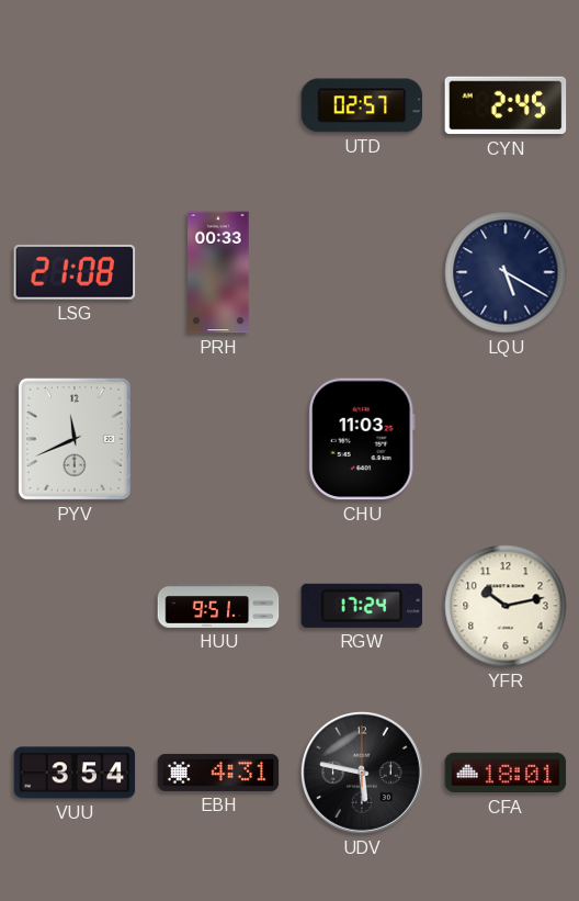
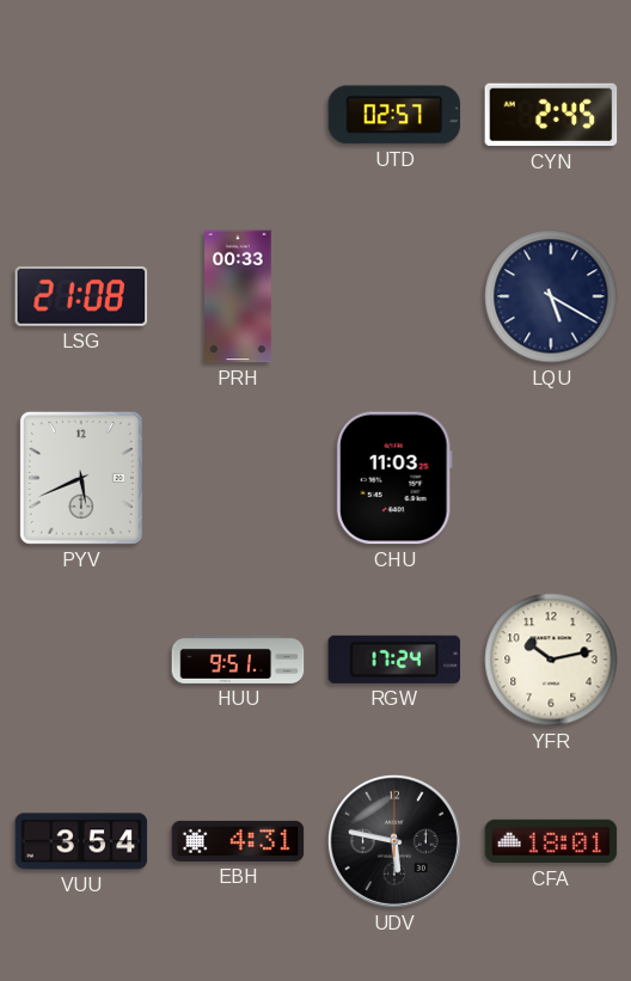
PYV: 11:41 -> 5:41
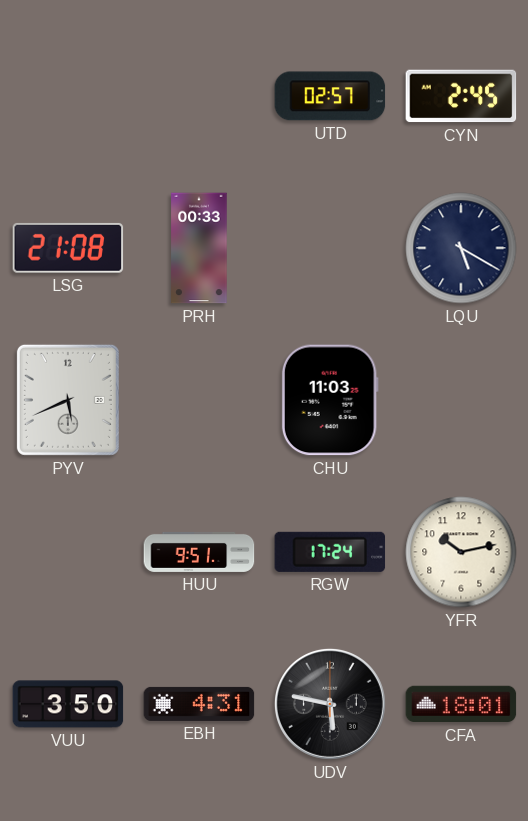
VUU: 3:54 -> 3:50
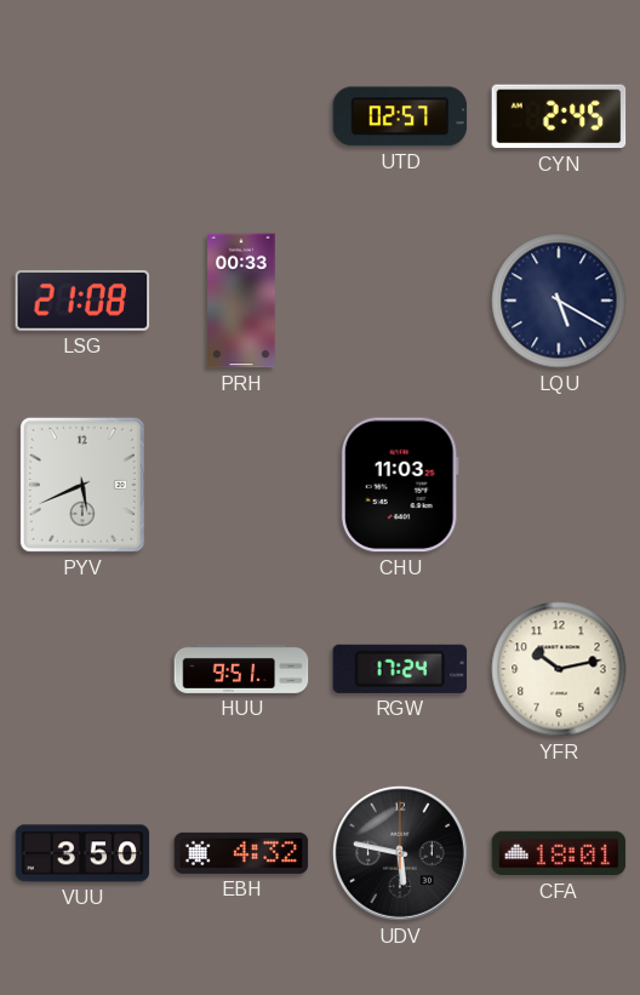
EBH: 4:31 -> 4:32
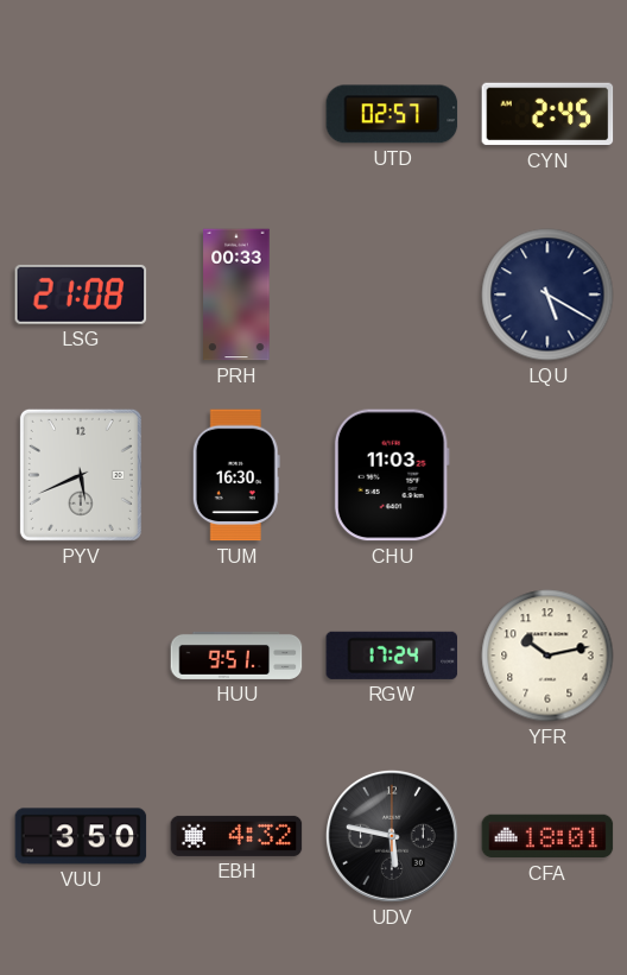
TUM: none -> 16:30
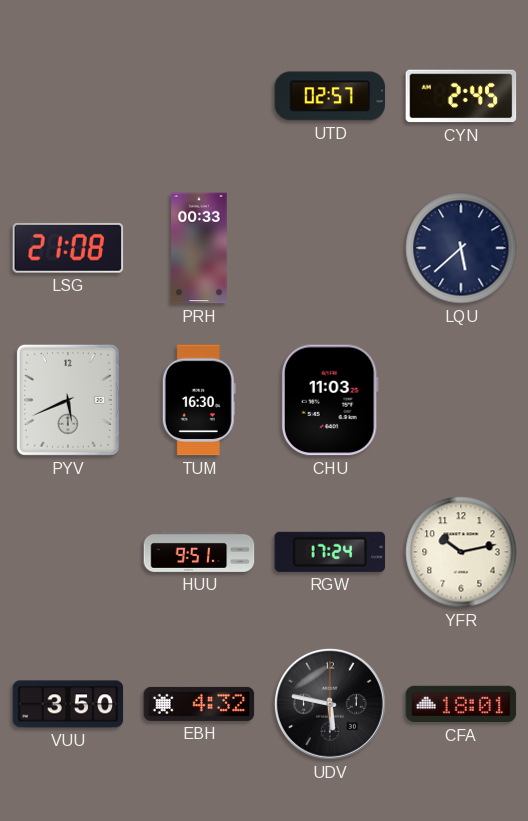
LQU: 5:20 -> 5:38
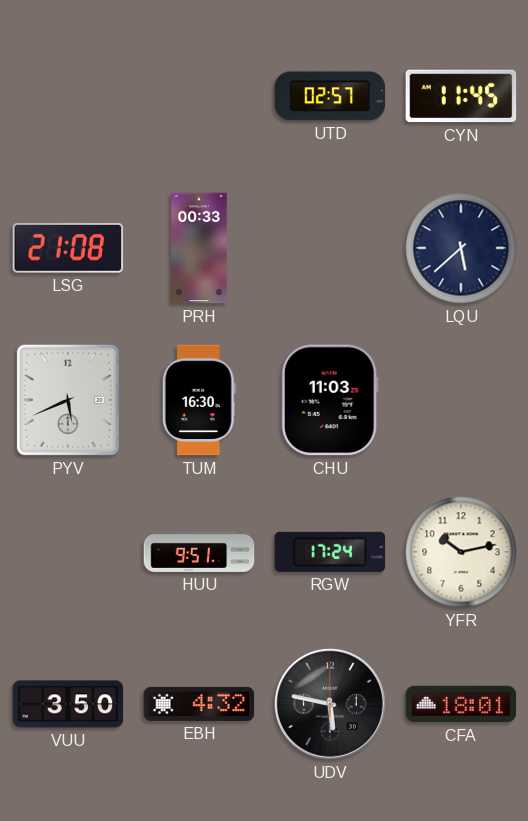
CYN: 2:45 -> 11:45
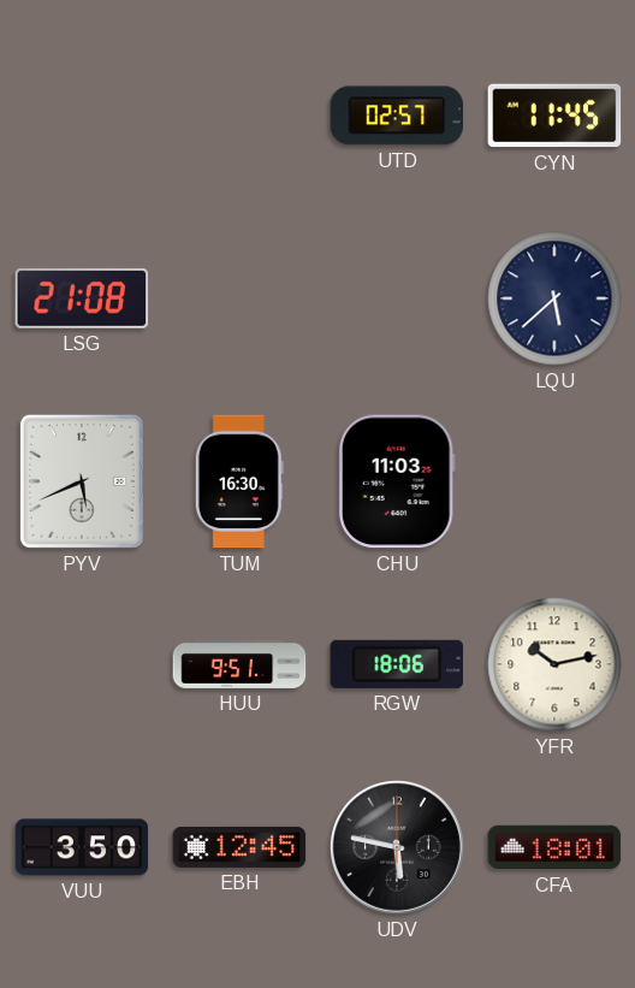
PRH: 00:33 -> none
RGW: 17:24 -> 18:06
EBH: 4:32 -> 12:45
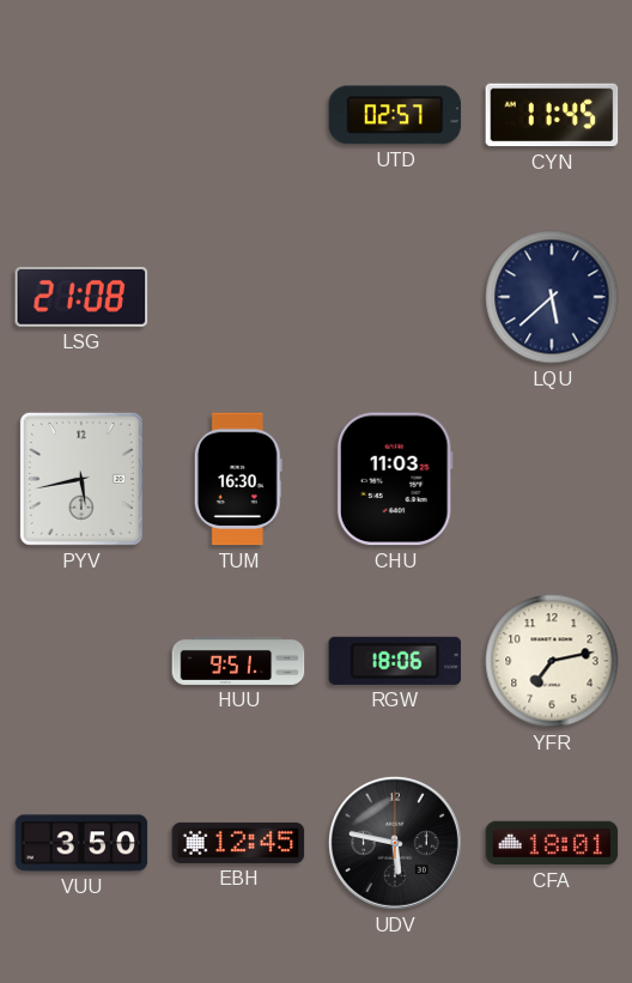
PYV: 5:41 -> 5:43
YFR: 10:13 -> 7:13
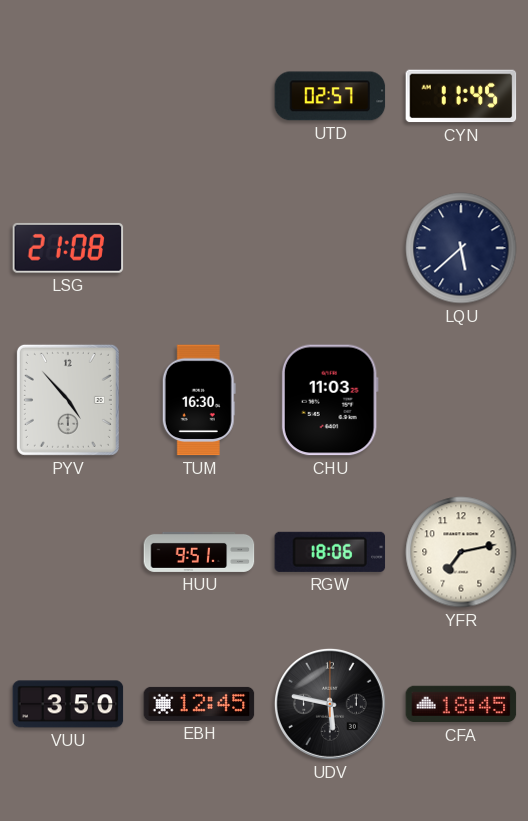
PYV: 5:43 -> 4:53
CFA: 18:01 -> 18:45
